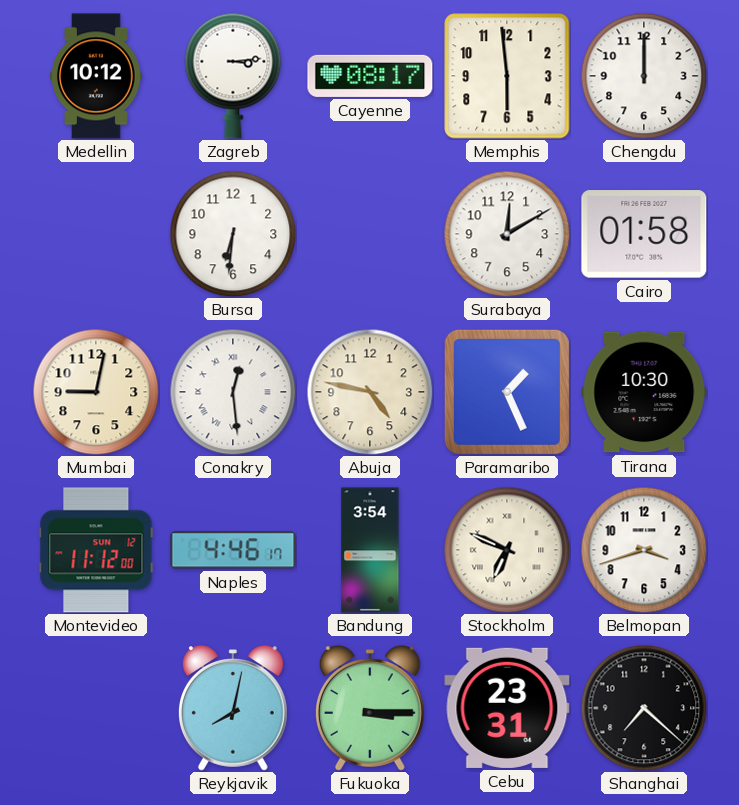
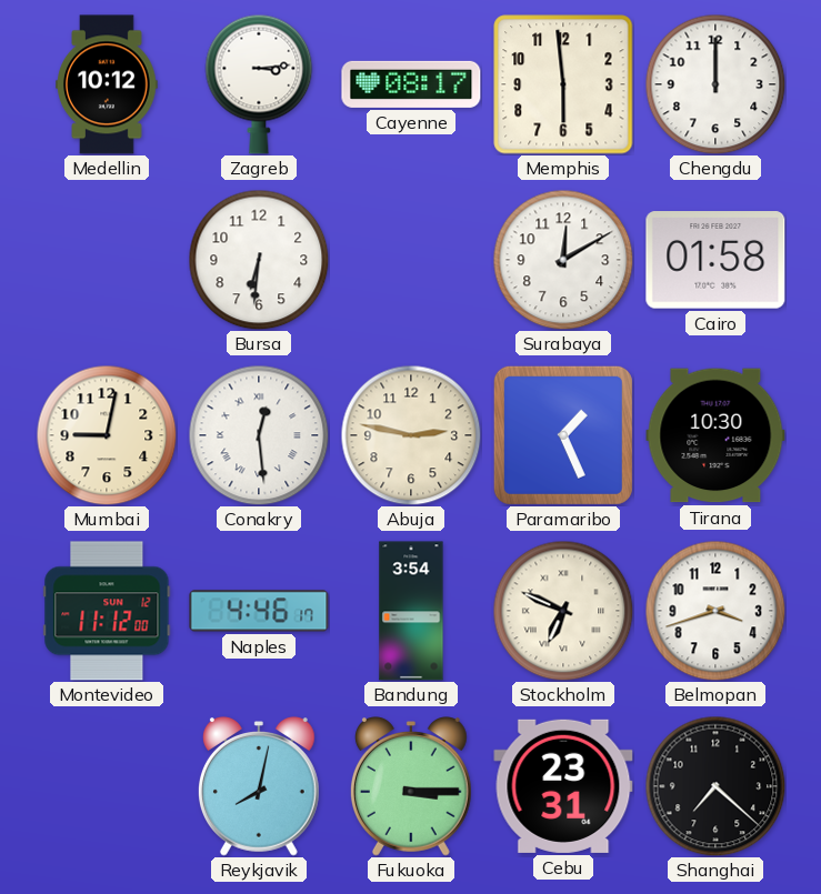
Abuja: 4:47 -> 2:47
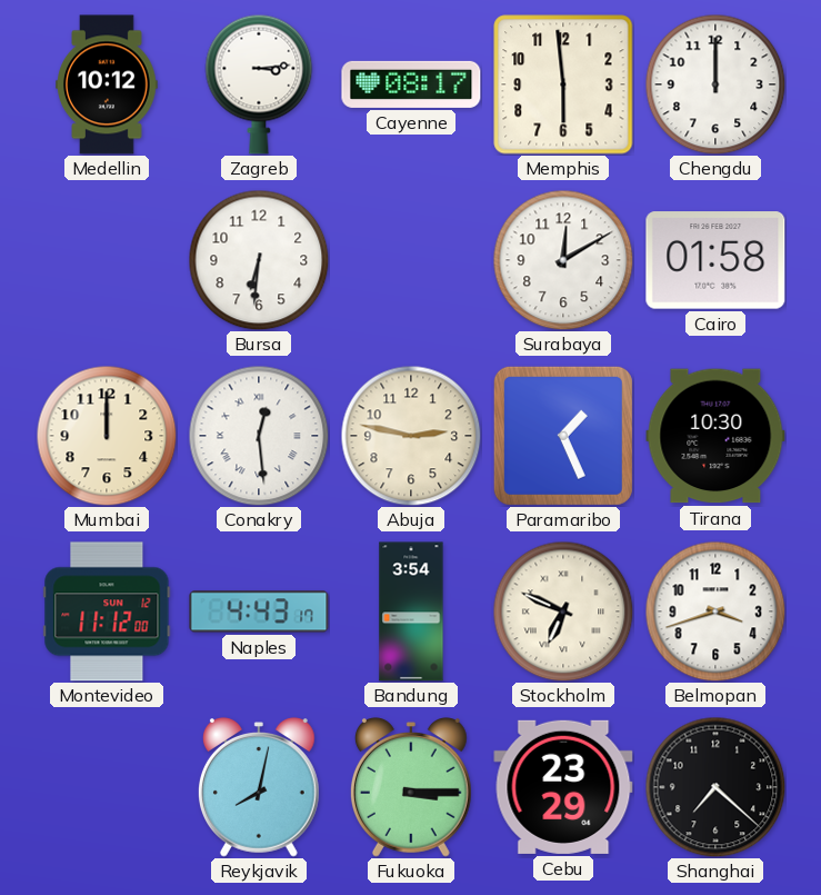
Mumbai: 9:02 -> 12:00
Naples: 4:46 -> 4:43
Cebu: 23:31 -> 23:29
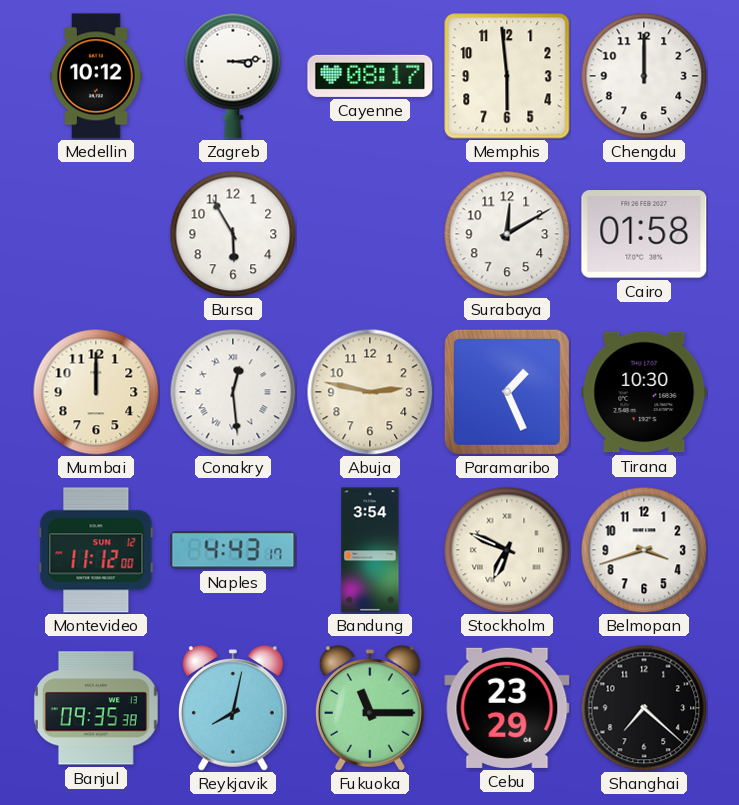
Bursa: 6:31 -> 5:55
Banjul: none -> 09:35
Fukuoka: 3:15 -> 11:15
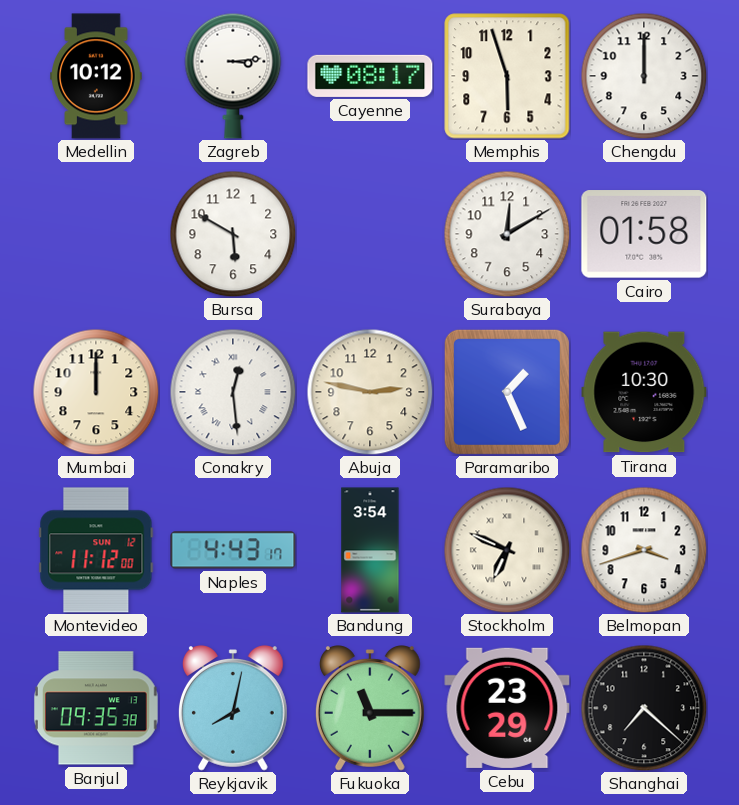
Memphis: 5:59 -> 5:57
Bursa: 5:55 -> 5:50
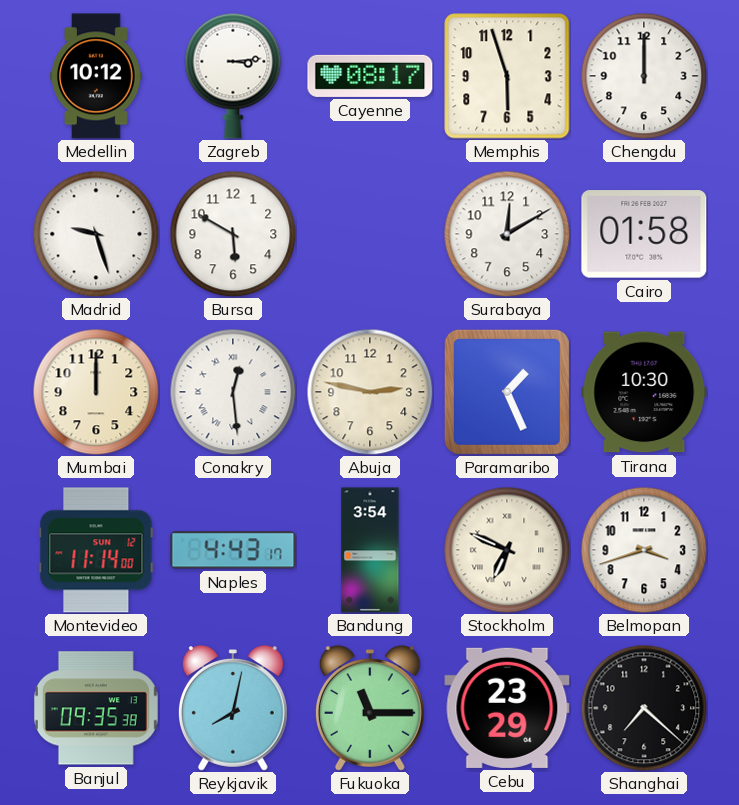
Madrid: none -> 9:27
Montevideo: 11:12 -> 11:14
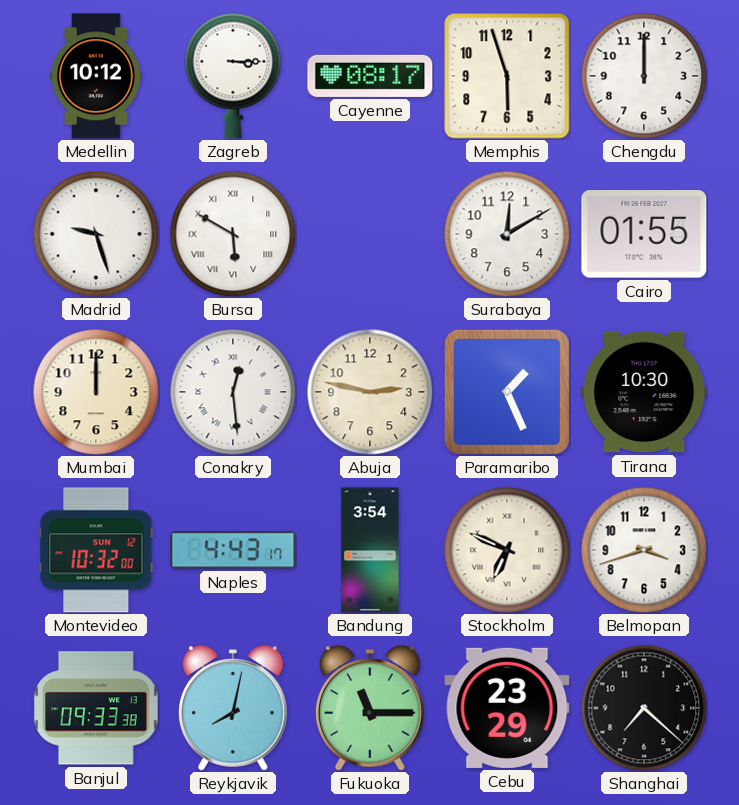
Zagreb: 3:14 -> 3:15
Bursa numerals: Arabic -> Roman
Cairo: 01:58 -> 01:55
Montevideo: 11:14 -> 10:32
Banjul: 09:35 -> 09:33
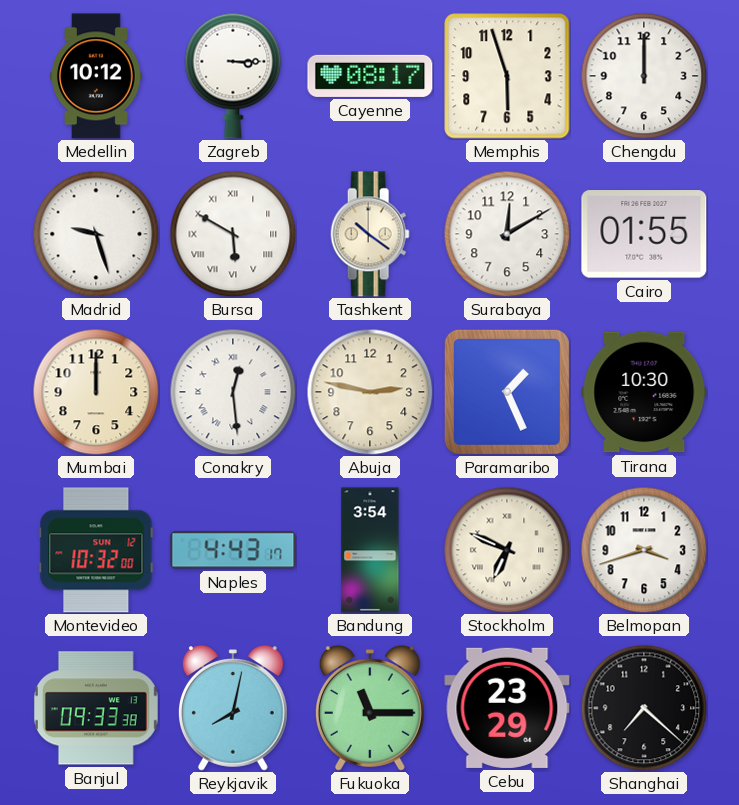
Tashkent: none -> 10:21
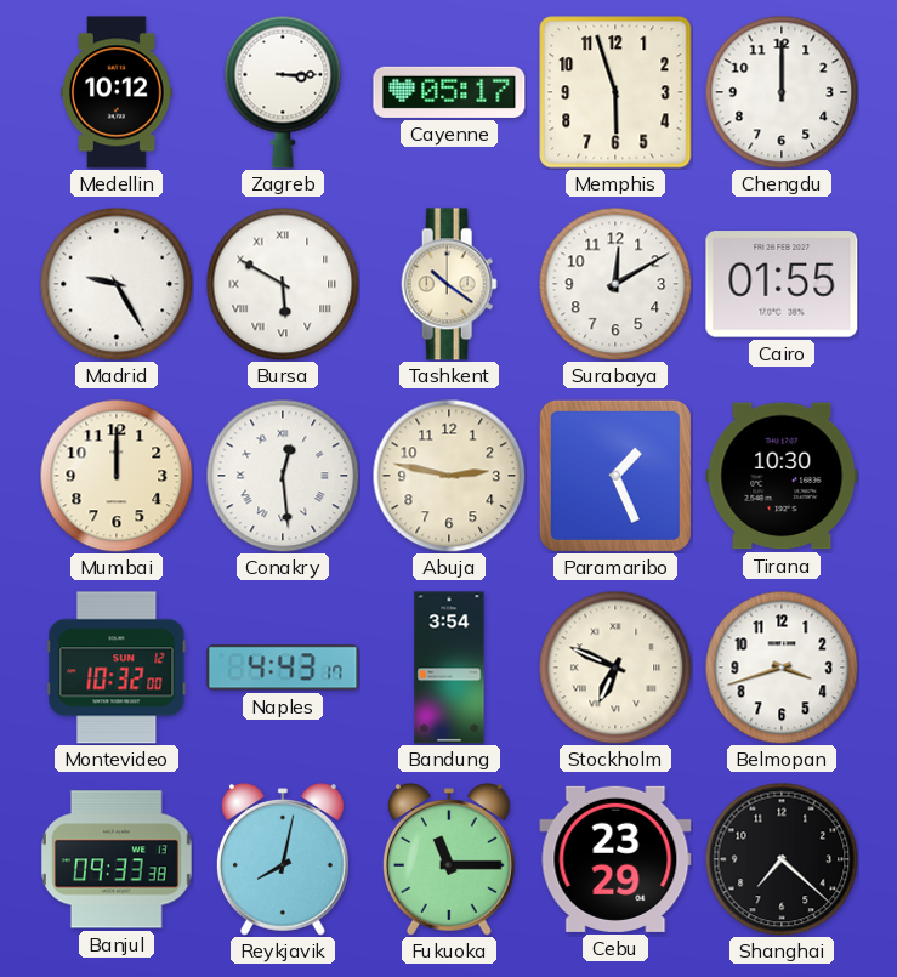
Cayenne: 08:17 -> 05:17
Madrid: 9:27 -> 9:25
